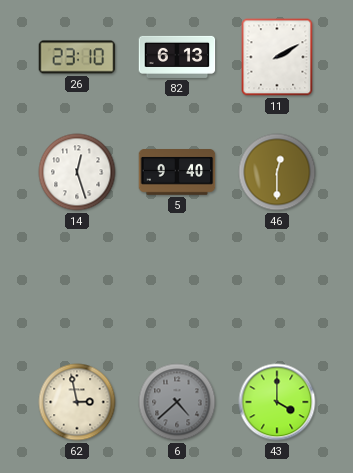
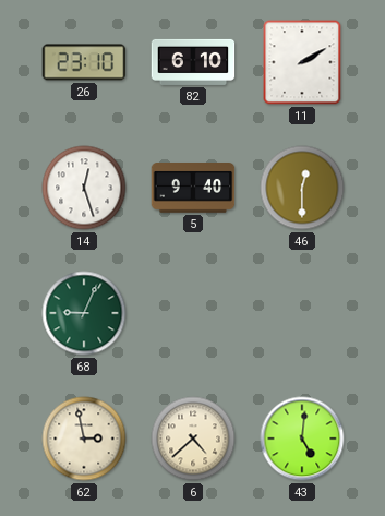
82: 6:13 -> 6:10
68: none -> 9:04
6 dial: grey -> cream
43: 4:00 -> 5:01
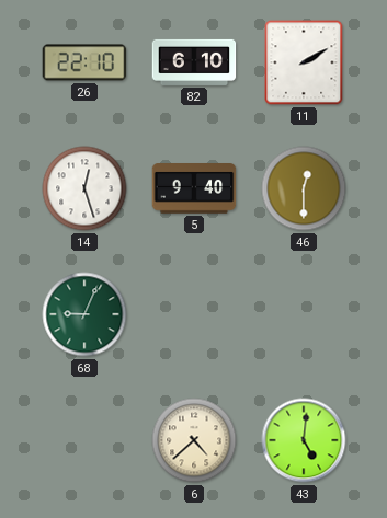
26: 23:10 -> 22:10
62: 2:58 -> none
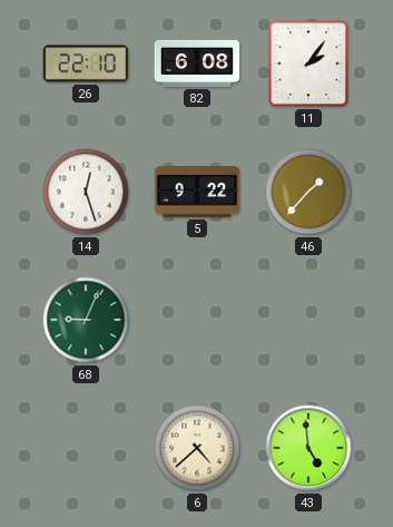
82: 6:10 -> 6:08
11: 2:10 -> 2:06
5: 9:40 -> 9:22
46: 12:30 -> 1:37
43: 5:01 -> 4:59
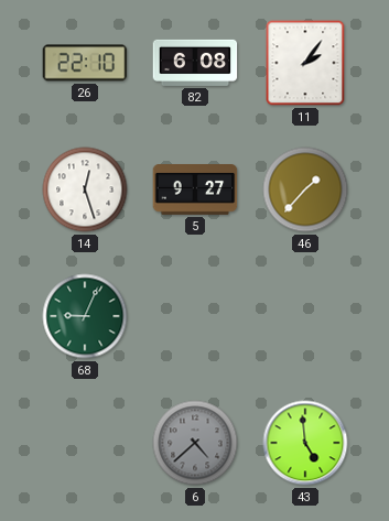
5: 9:22 -> 9:27
6 dial: cream -> grey
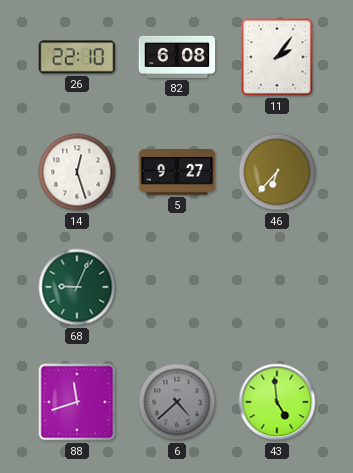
46: 1:37 -> 6:37
88: none -> 11:42
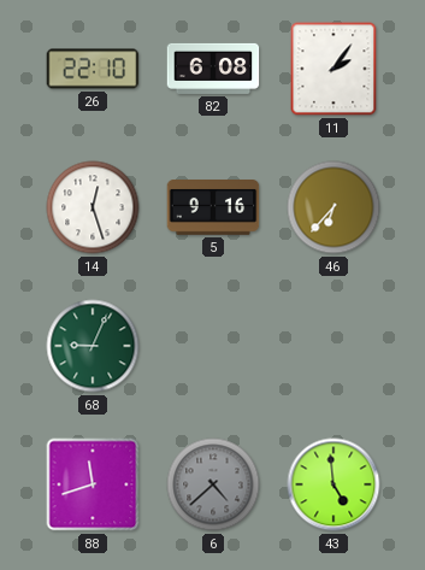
5: 9:27 -> 9:16
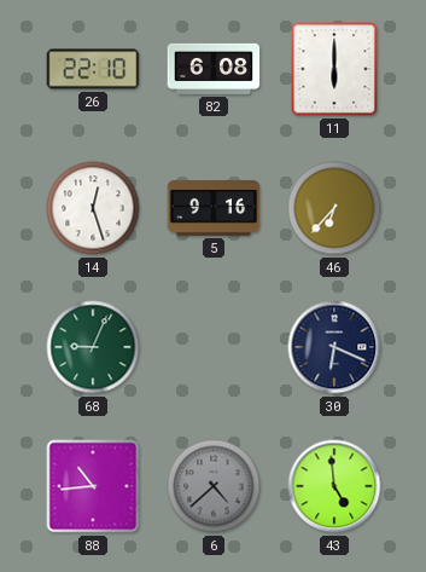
11: 2:06 -> 6:00
30: none -> 6:19
88: 11:42 -> 10:44
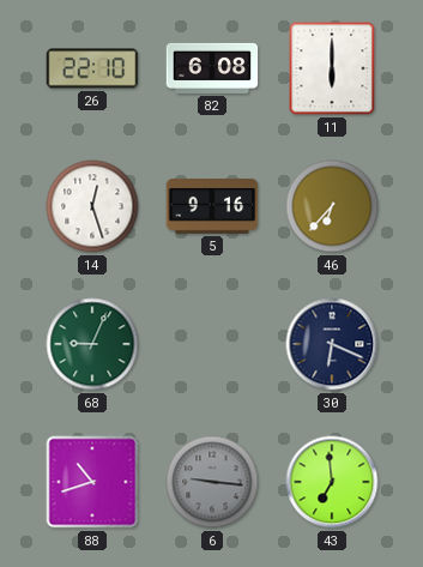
88: 10:44 -> 10:42
6: 4:38 -> 9:16
43: 4:59 -> 6:59
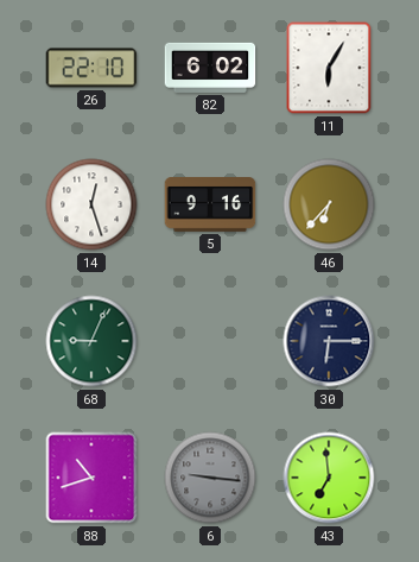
82: 6:08 -> 6:02
11: 6:00 -> 6:05
30: 6:19 -> 6:15
